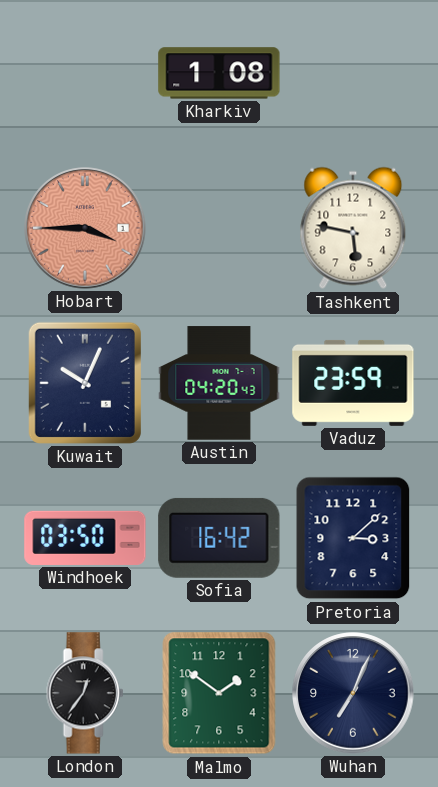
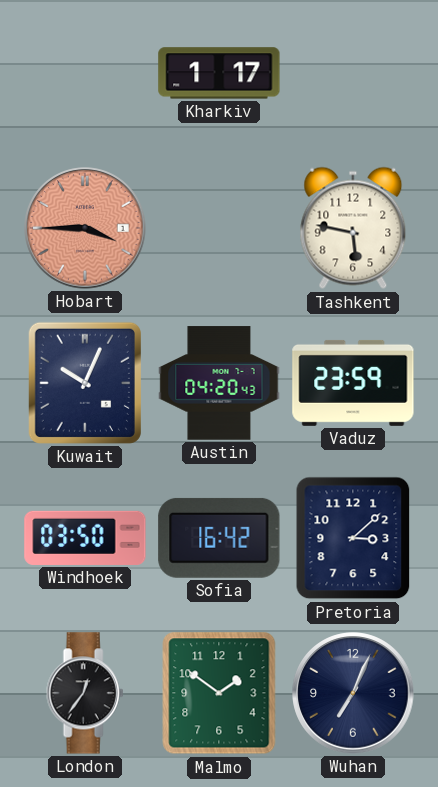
Kharkiv: 1:08 -> 1:17
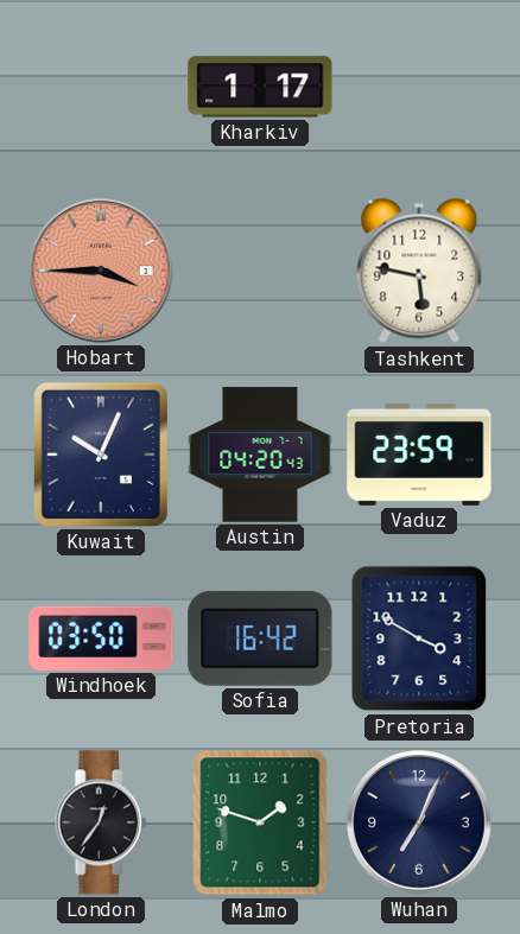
Pretoria: 3:08 -> 3:50
Malmo: 1:51 -> 1:48
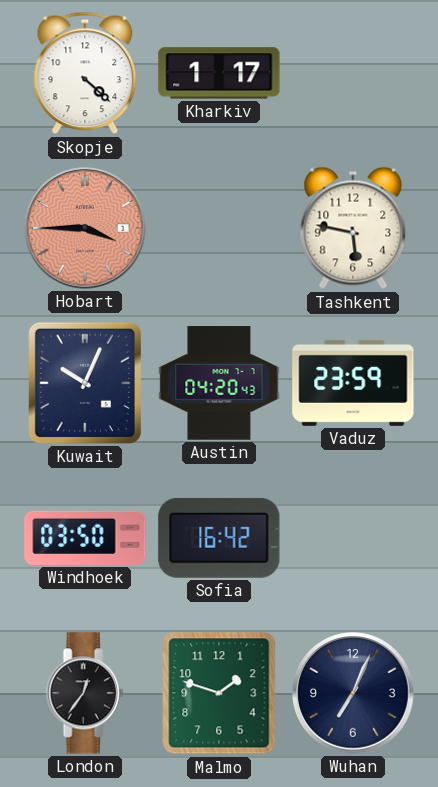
Skopje: none -> 4:22
Pretoria: 3:50 -> none
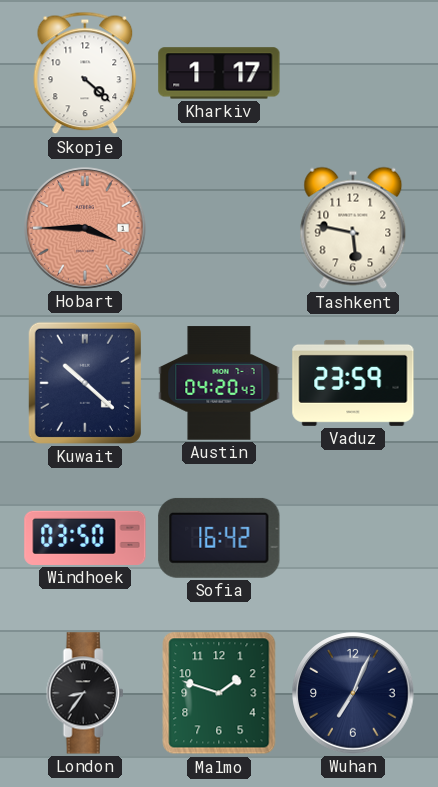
Kuwait: 10:04 -> 10:22
London: 12:36 -> 8:36
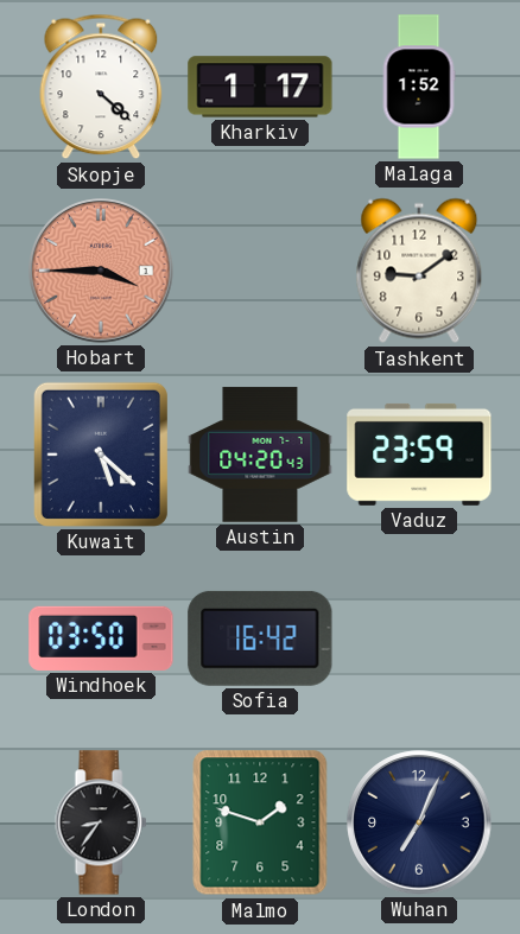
Malaga: none -> 1:52
Tashkent: 5:47 -> 9:09
Kuwait: 10:22 -> 5:22
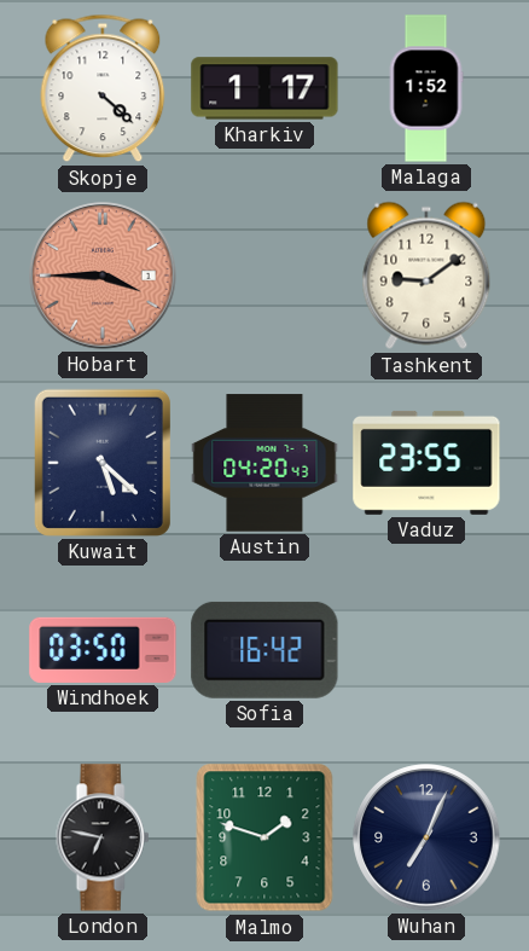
Vaduz: 23:59 -> 23:55
London: 8:36 -> 6:47
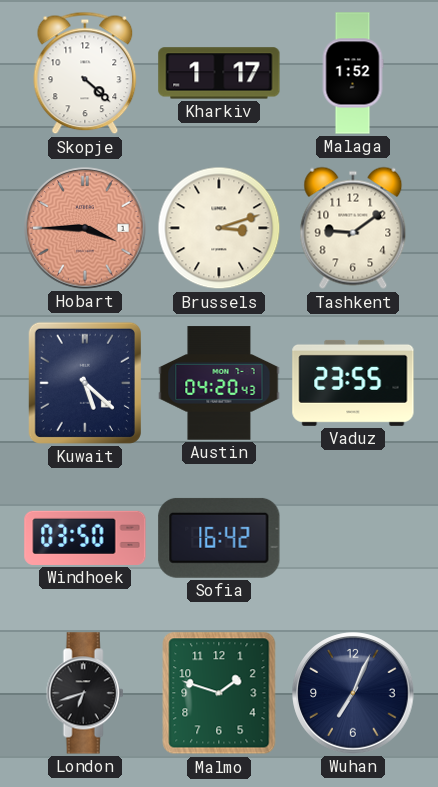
Brussels: none -> 3:12
London: 6:47 -> 6:42
